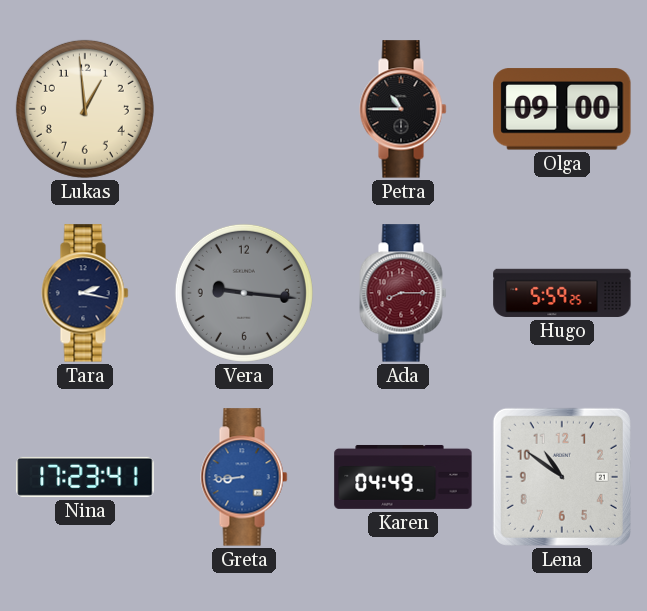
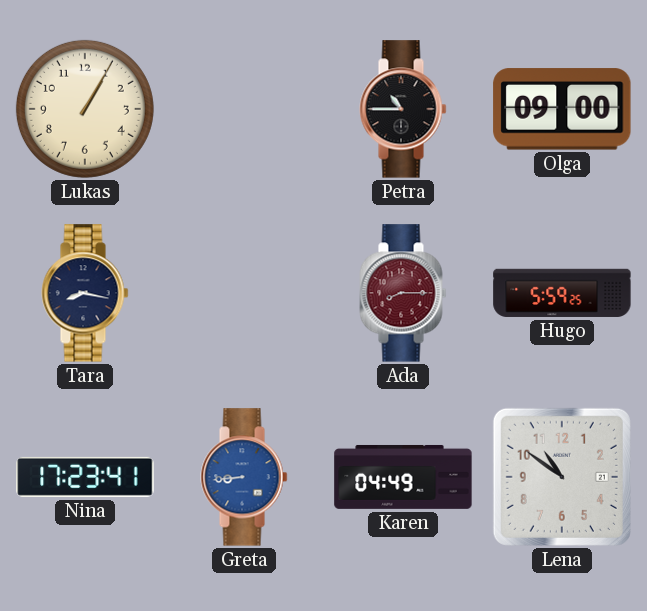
Lukas: 12:59 -> 1:05
Tara: 2:17 -> 8:17
Vera: 9:16 -> none
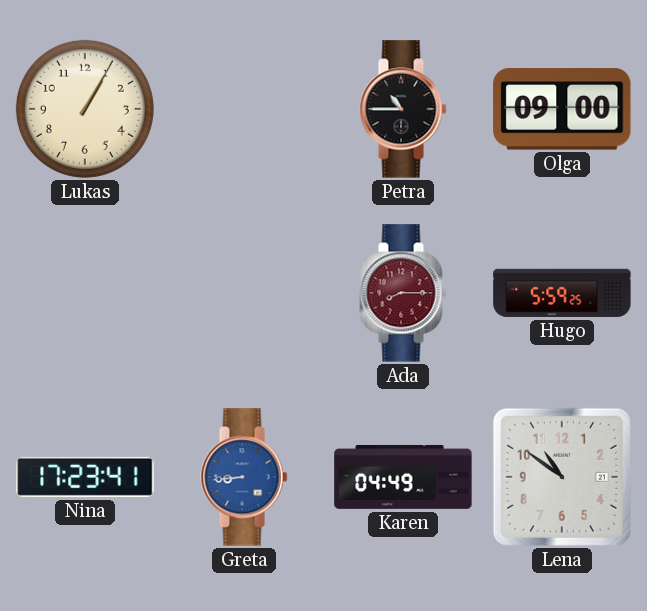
Tara: 8:17 -> none
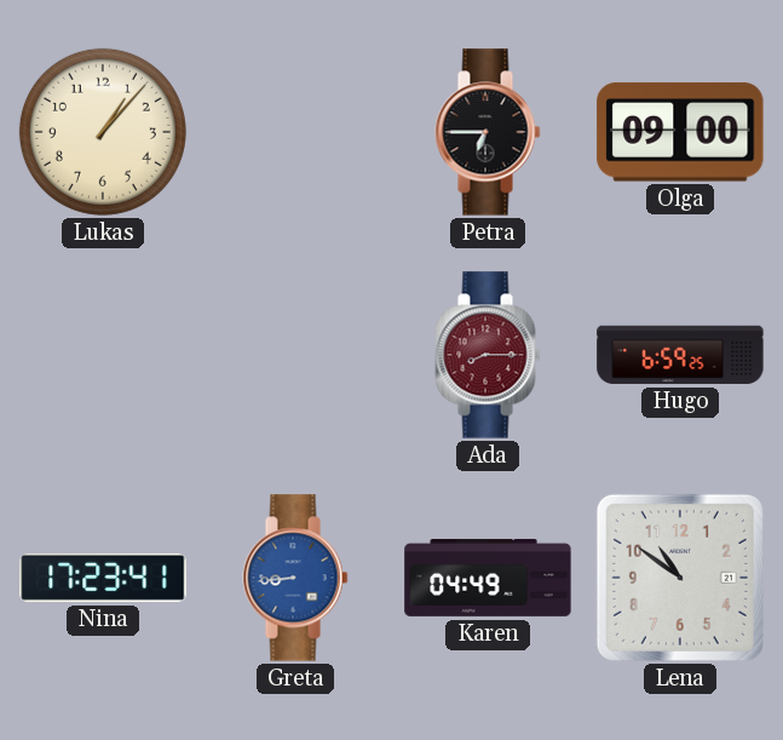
Lukas: 1:05 -> 1:07
Petra: 10:45 -> 6:45
Hugo: 5:59 -> 6:59
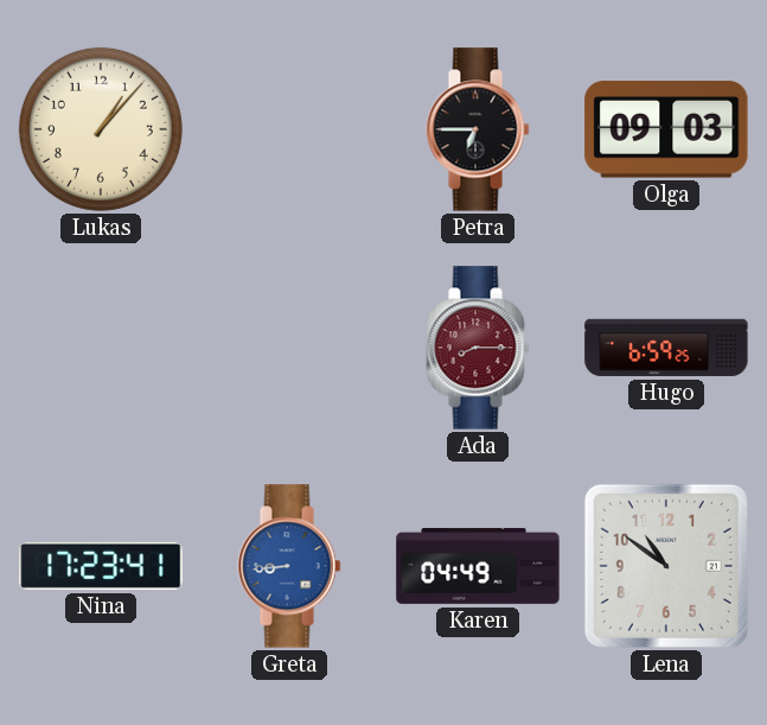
Olga: 09:00 -> 09:03
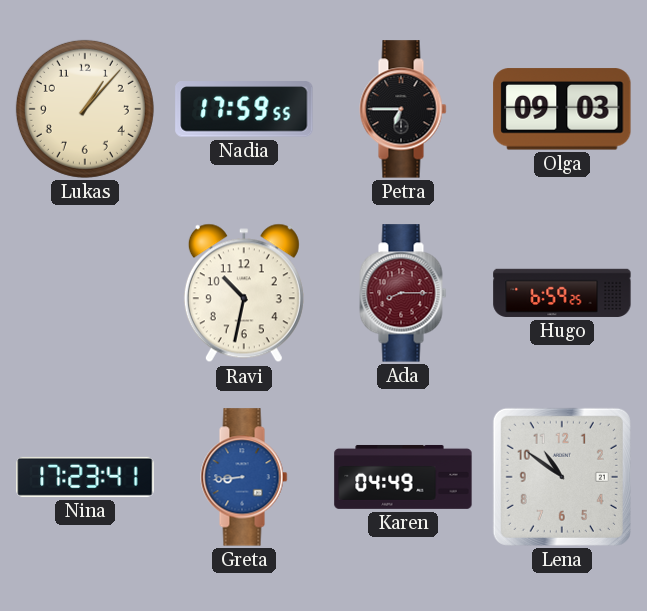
Nadia: none -> 17:59
Ravi: none -> 10:32
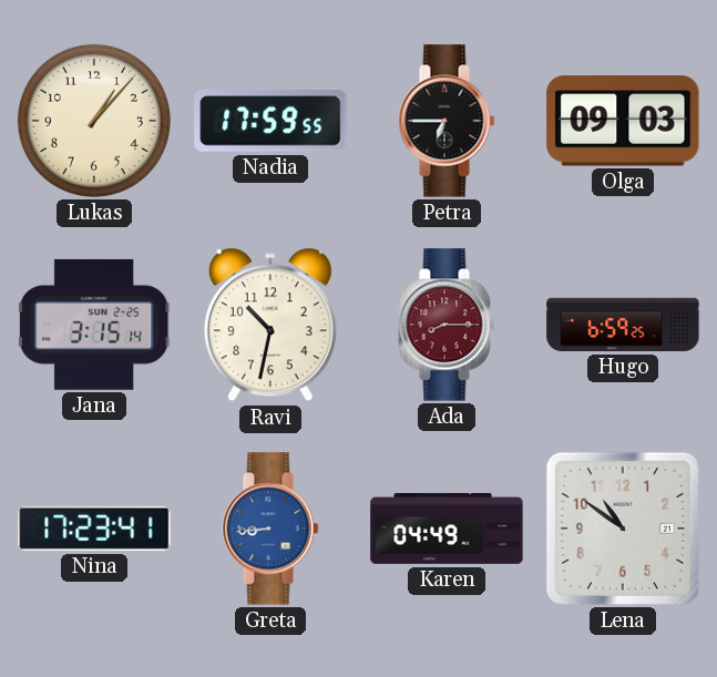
Jana: none -> 3:15
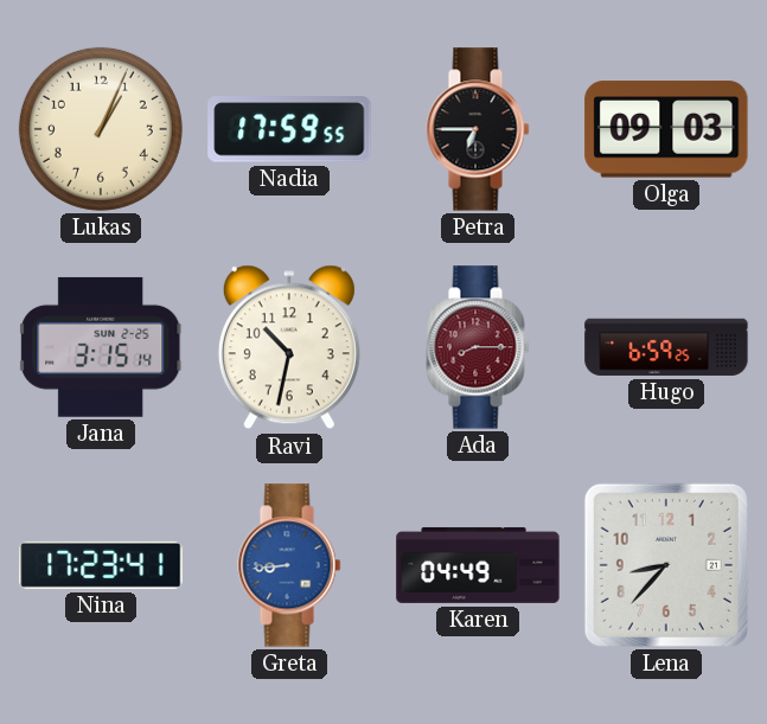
Lukas: 1:07 -> 1:04
Lena: 10:51 -> 8:37
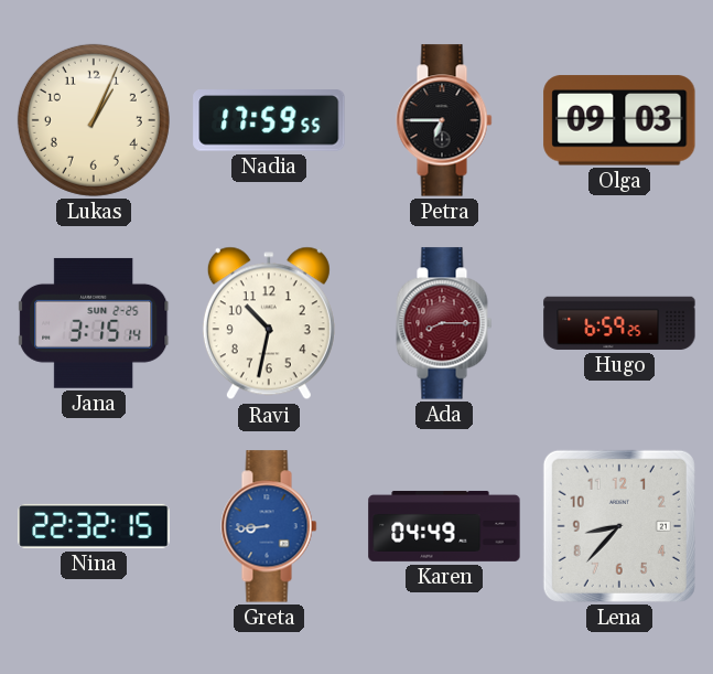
Nina: 17:23 -> 22:32
